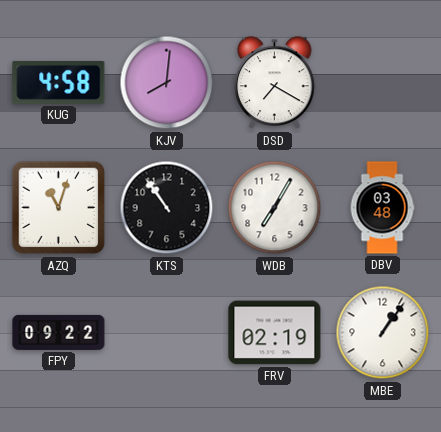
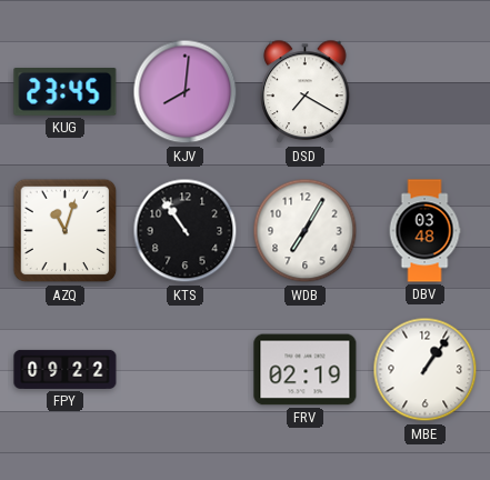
KUG: 4:58 -> 23:45
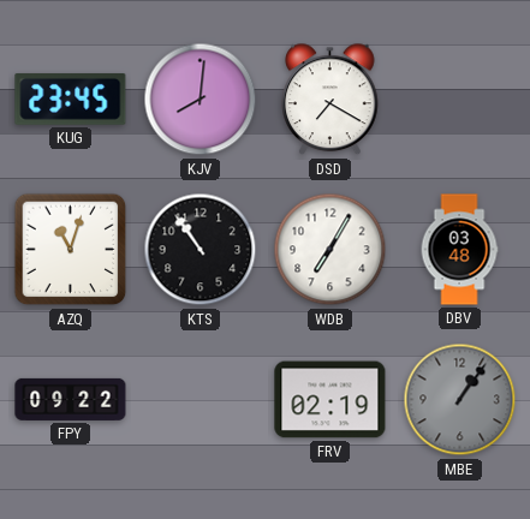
MBE dial: white -> grey
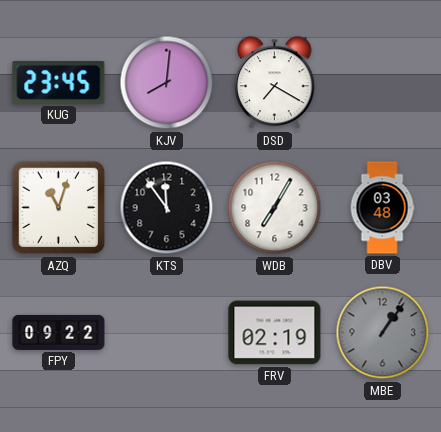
KTS: 10:54 -> 11:54
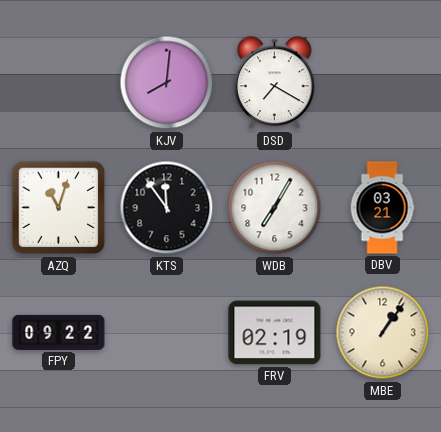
KUG: 23:45 -> none
DBV: 03:48 -> 03:21
MBE dial: grey -> cream
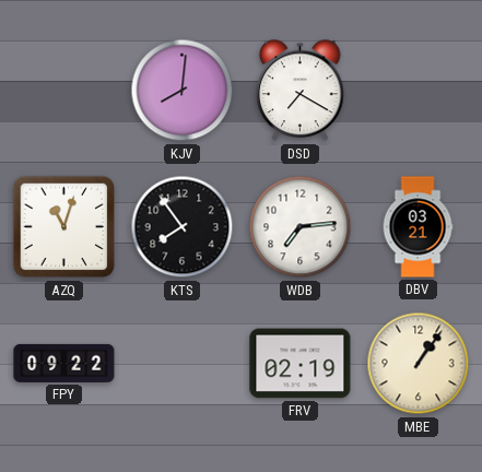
KTS: 11:54 -> 7:54
WDB: 7:05 -> 7:14
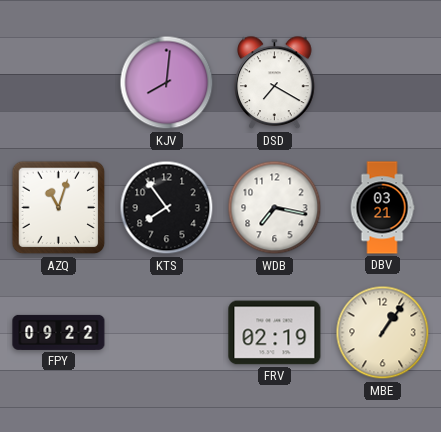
WDB: 7:14 -> 7:17
